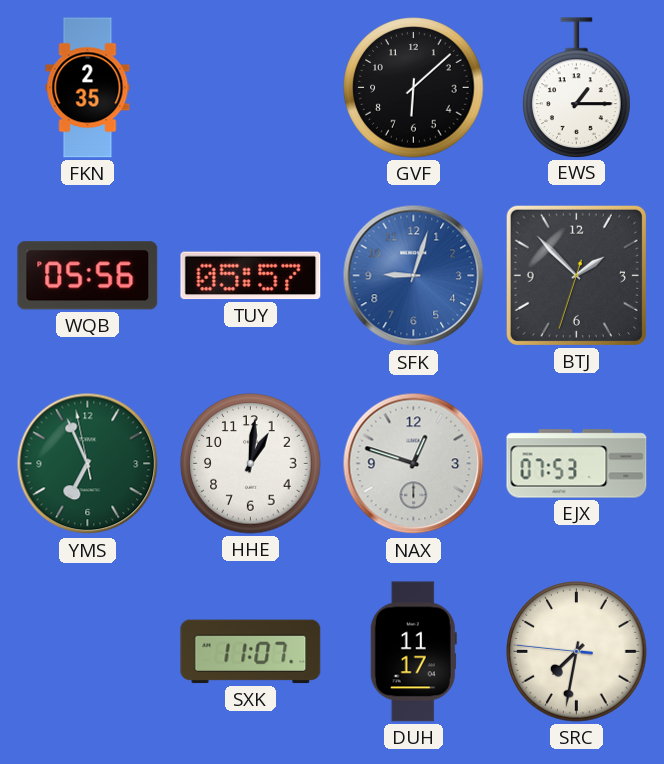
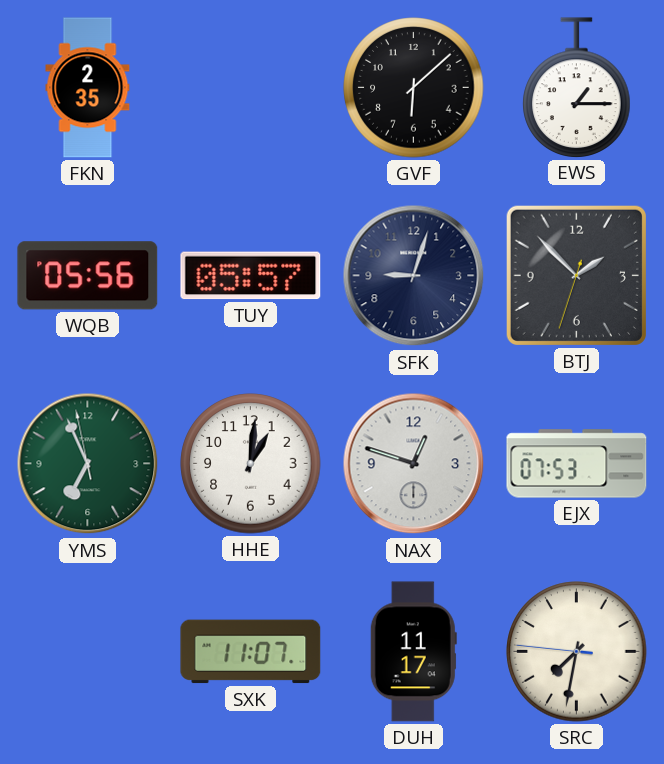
SFK dial: blue -> navy
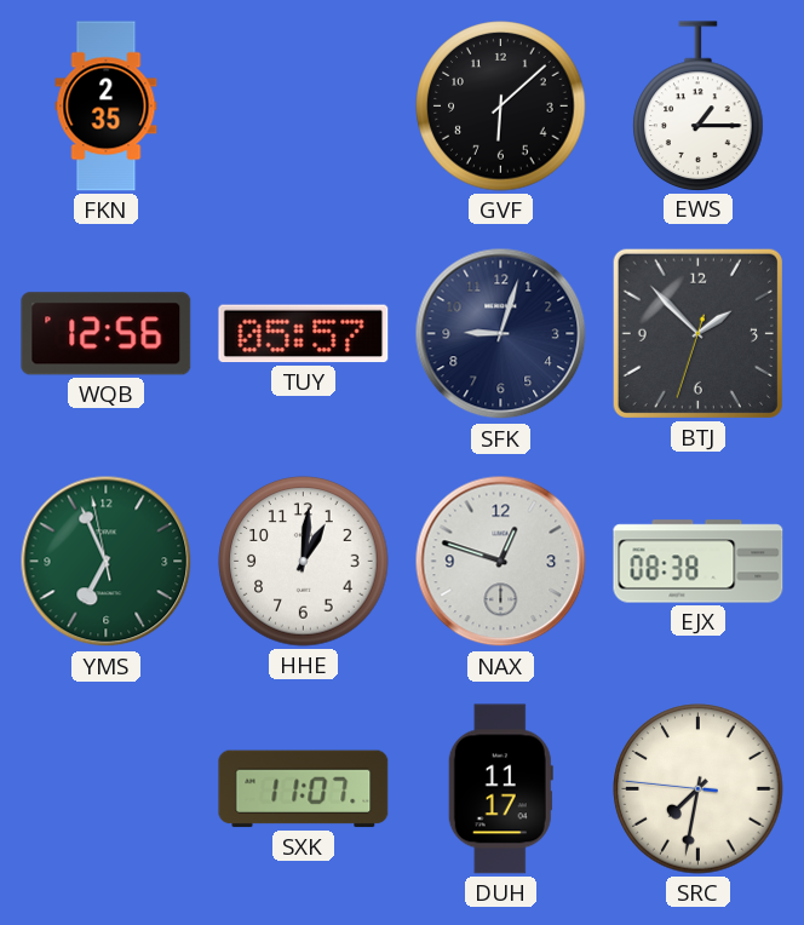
WQB: 05:56 -> 12:56
EJX: 07:53 -> 08:38
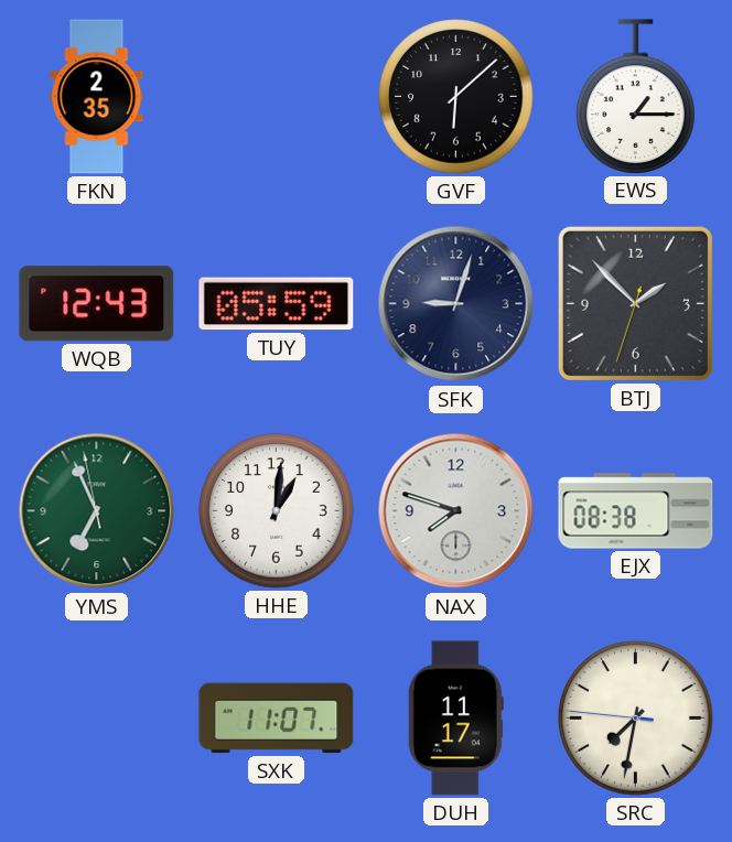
WQB: 12:56 -> 12:43
TUY: 05:57 -> 05:59
NAX: 12:48 -> 7:48
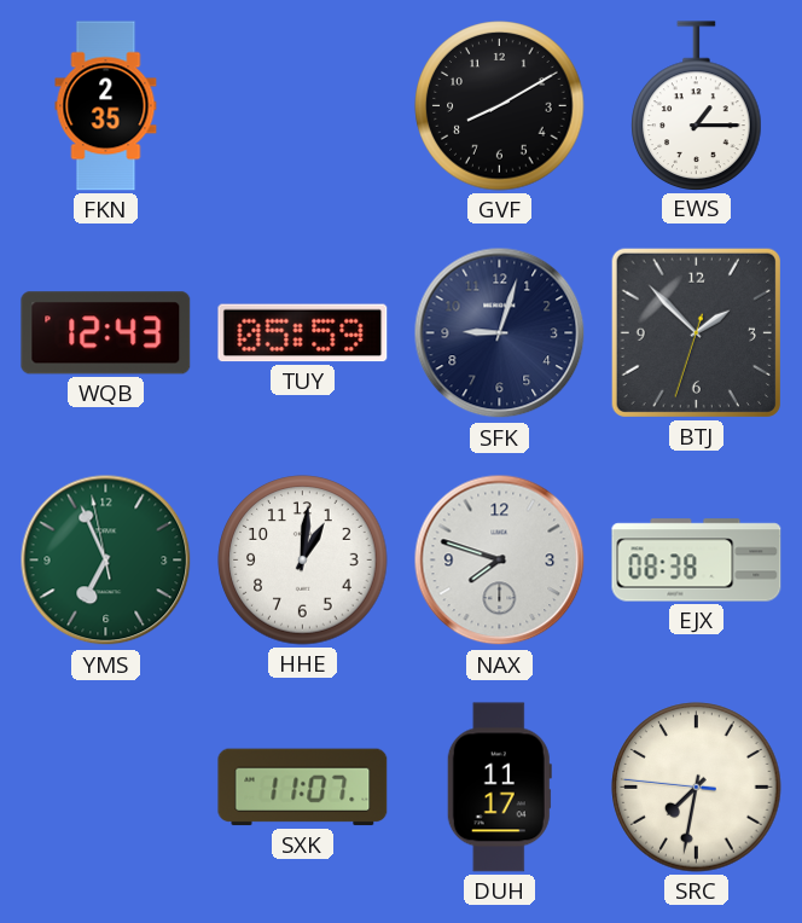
GVF: 6:08 -> 8:10
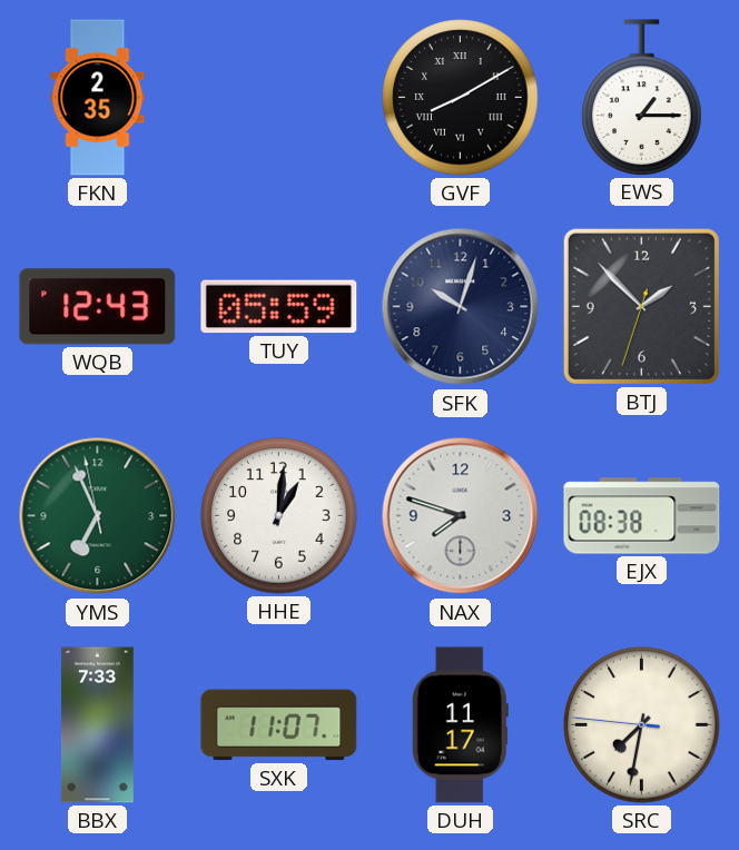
GVF numerals: Arabic -> Roman
SFK: 9:03 -> 10:03
BBX: none -> 7:33
